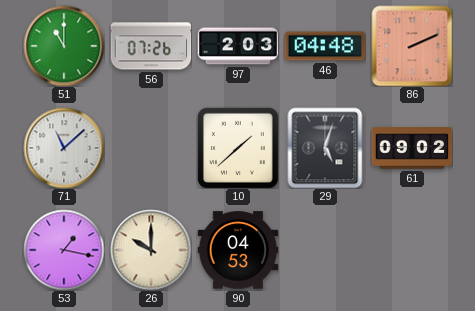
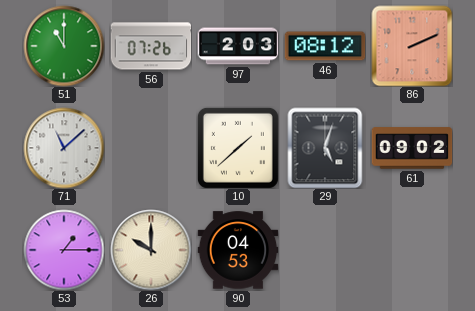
46: 04:48 -> 08:12
53: 1:17 -> 1:15
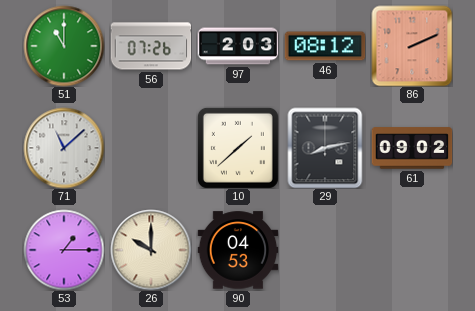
29: 5:03 -> 8:13
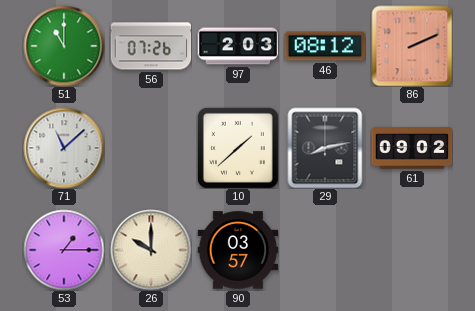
90: 04:53 -> 03:57
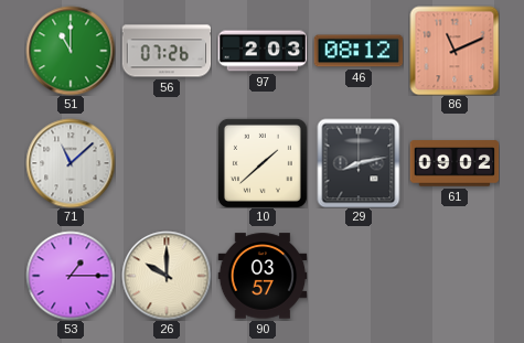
86: 2:11 -> 11:11
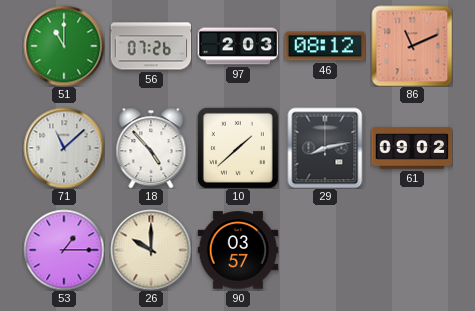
18: none -> 4:53
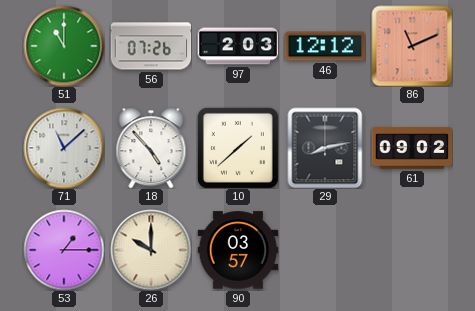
46: 08:12 -> 12:12
